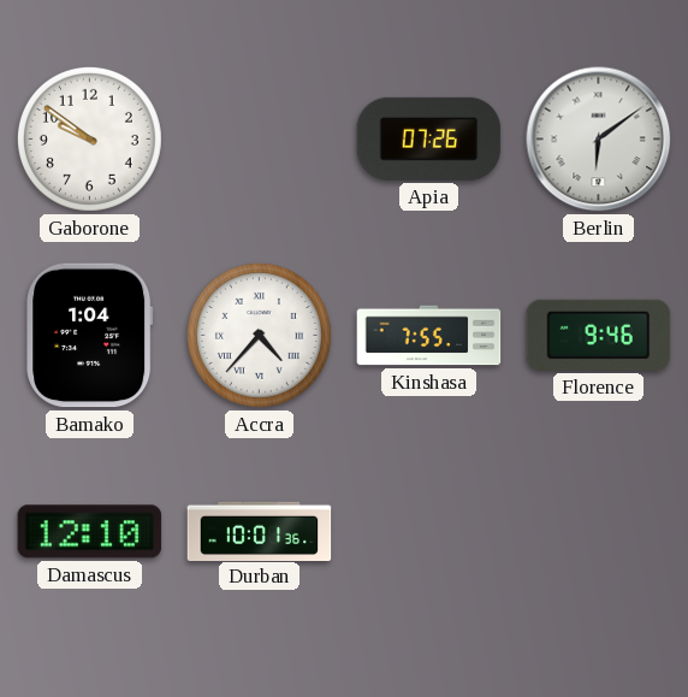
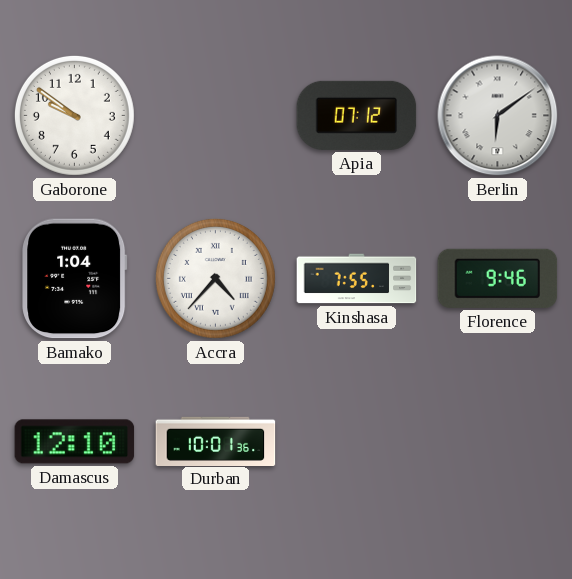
Apia: 07:26 -> 07:12
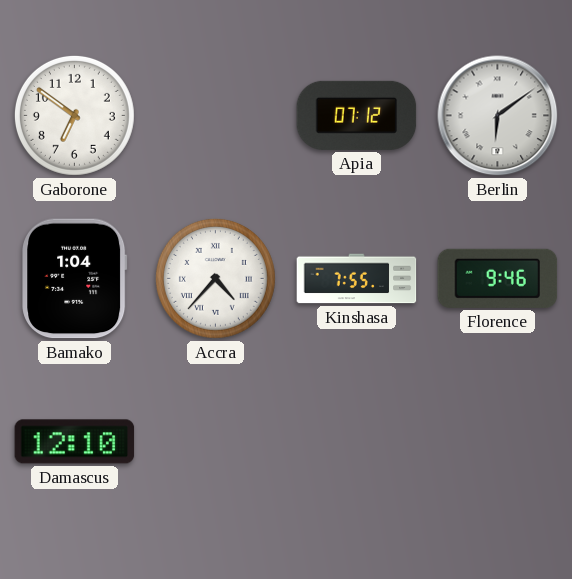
Gaborone: 9:51 -> 6:51
Durban: 10:01 -> none
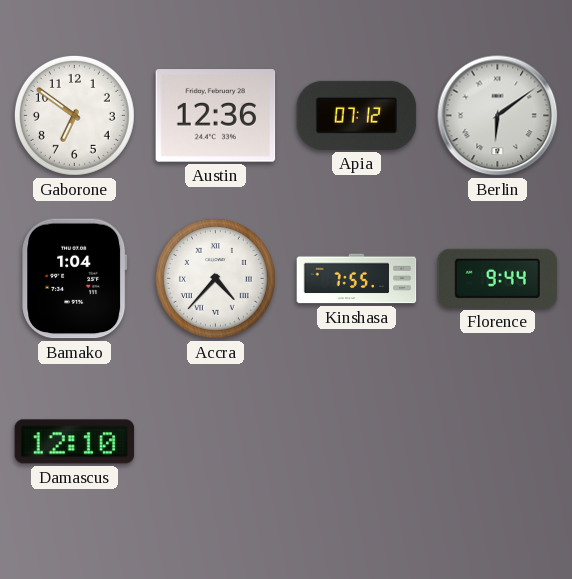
Austin: none -> 12:36
Florence: 9:46 -> 9:44
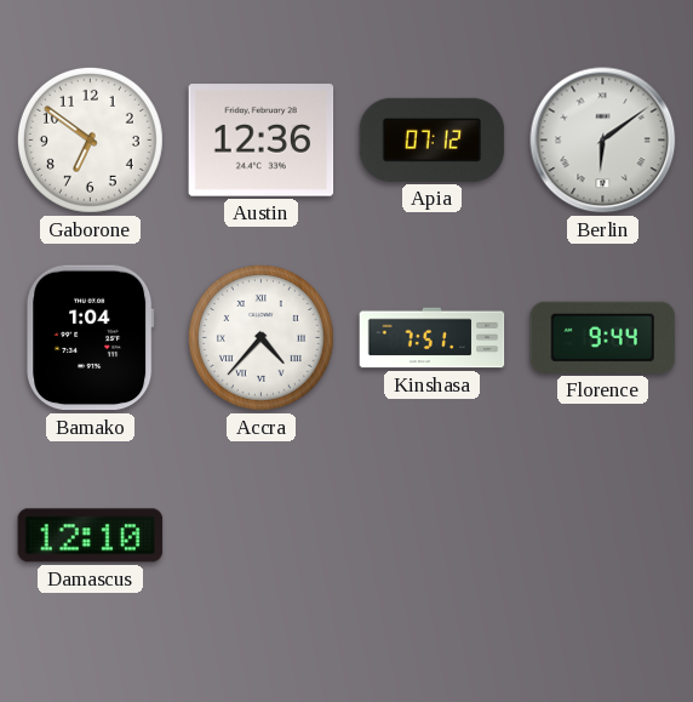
Kinshasa: 7:55 -> 7:51
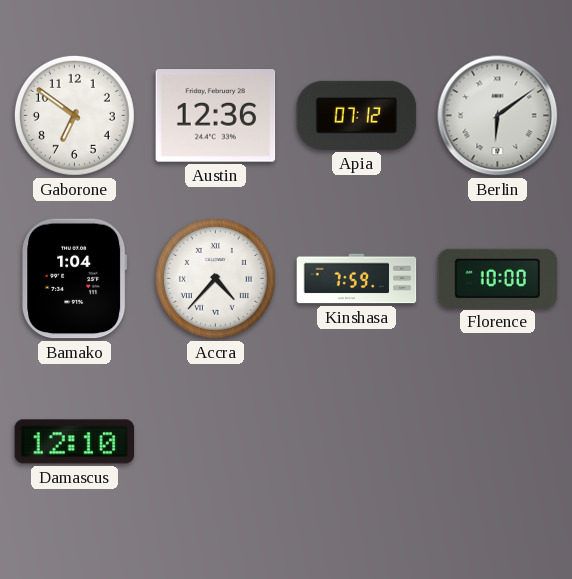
Kinshasa: 7:51 -> 7:59
Florence: 9:44 -> 10:00
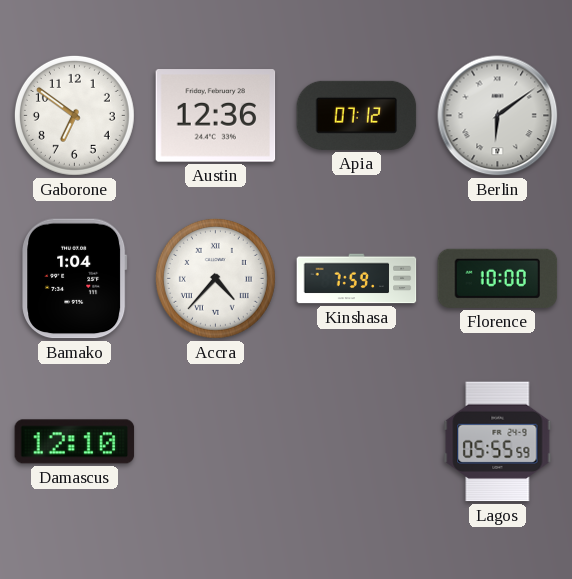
Lagos: none -> 05:55
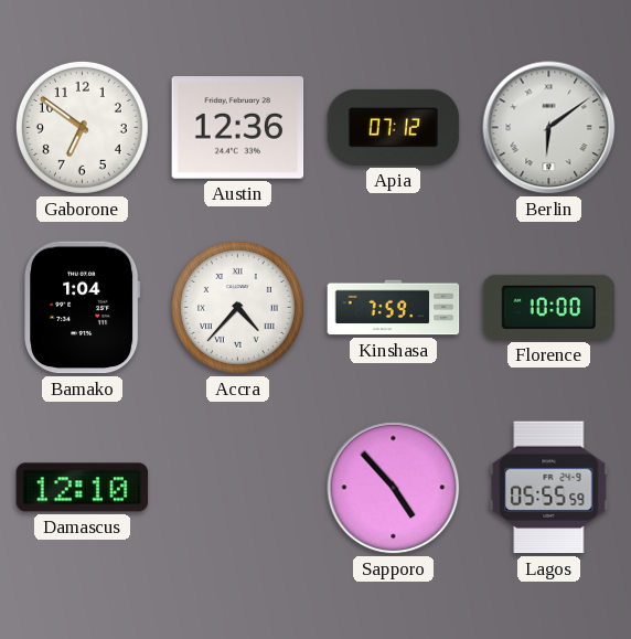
Sapporo: none -> 4:53
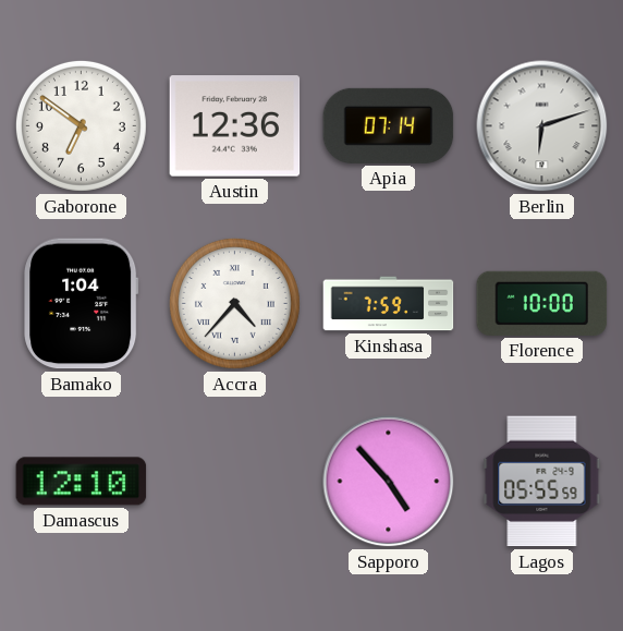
Apia: 07:12 -> 07:14
Berlin: 6:09 -> 6:12
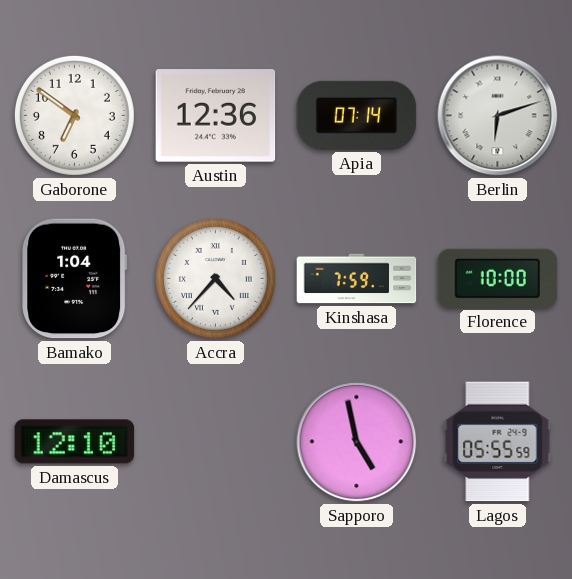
Sapporo: 4:53 -> 4:58
